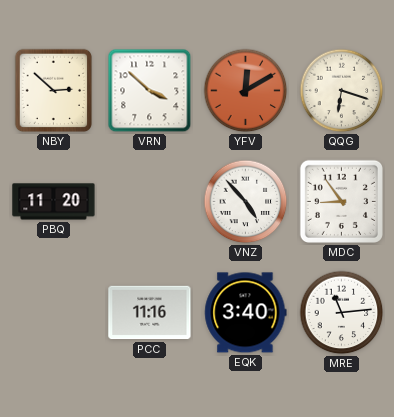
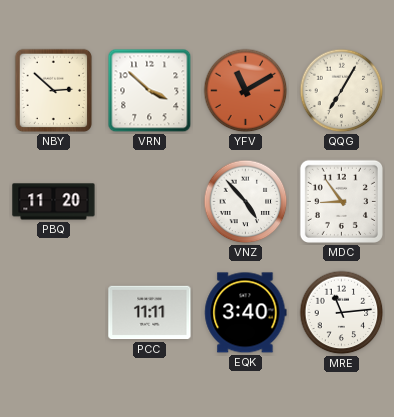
YFV: 12:10 -> 11:10
QQG: 6:18 -> 7:05
PCC: 11:16 -> 11:11
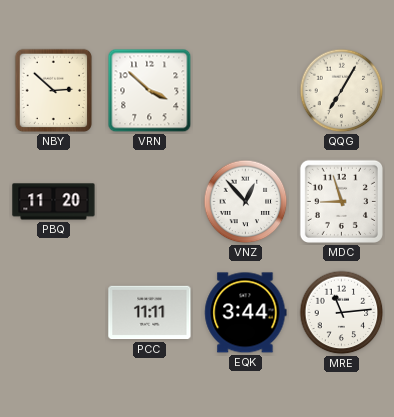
YFV: 11:10 -> none
VNZ: 4:53 -> 12:53
MDC: 8:54 -> 8:57
EQK: 3:40 -> 3:44
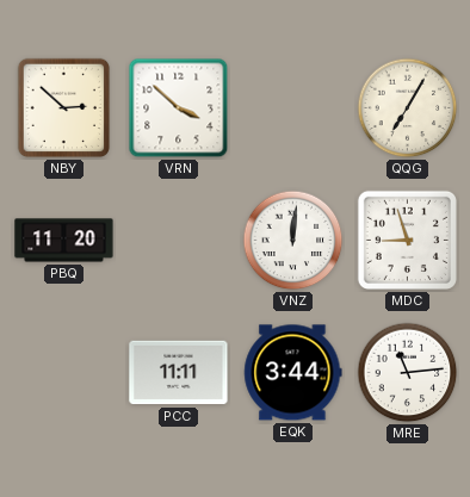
VNZ: 12:53 -> 12:01
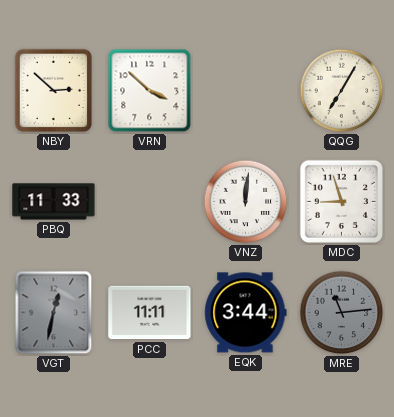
PBQ: 11:20 -> 11:33
VGT: none -> 12:32
MRE dial: white -> grey
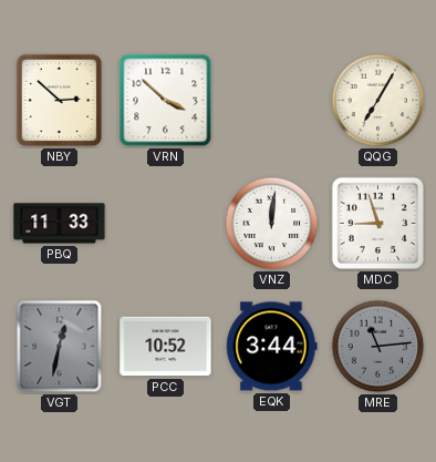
PCC: 11:11 -> 10:52
